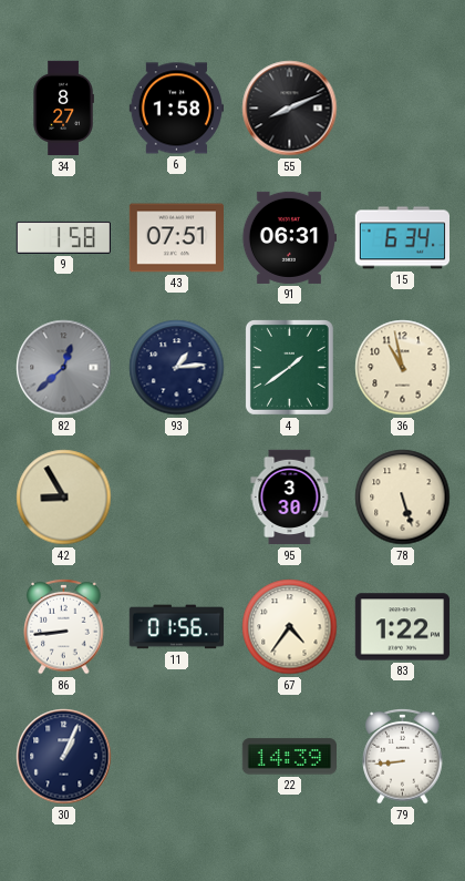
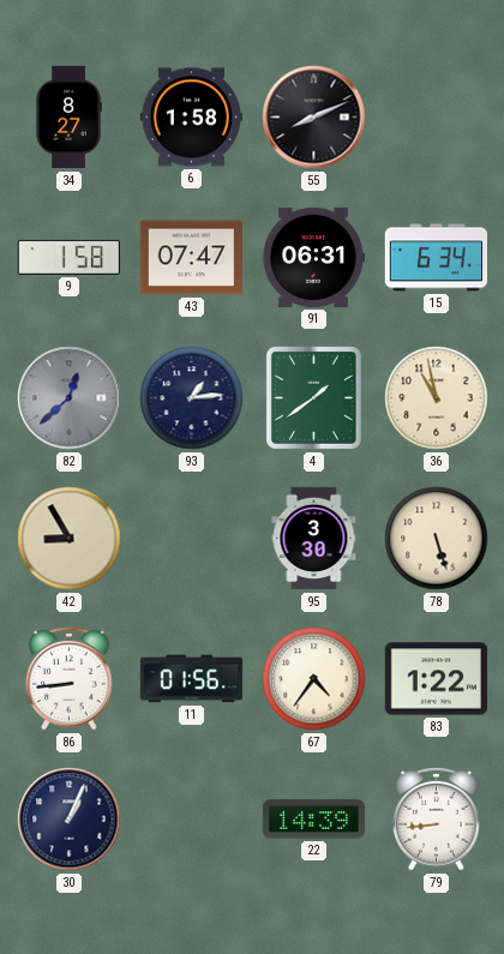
43: 07:51 -> 07:47
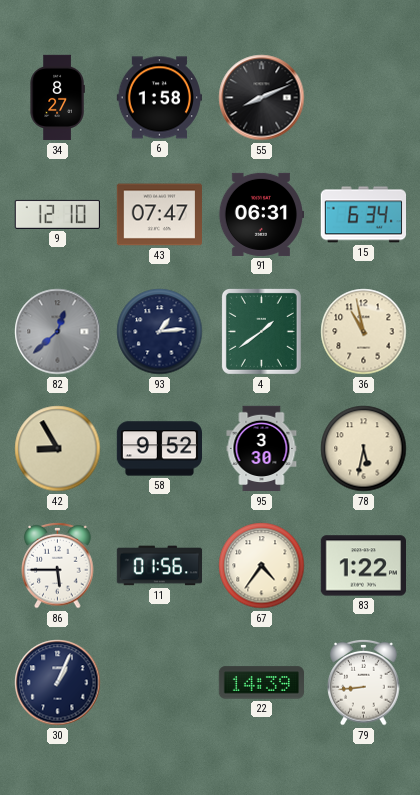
9: 1:58 -> 12:10
58: none -> 9:52
78: 5:27 -> 5:32
86: 8:44 -> 5:45
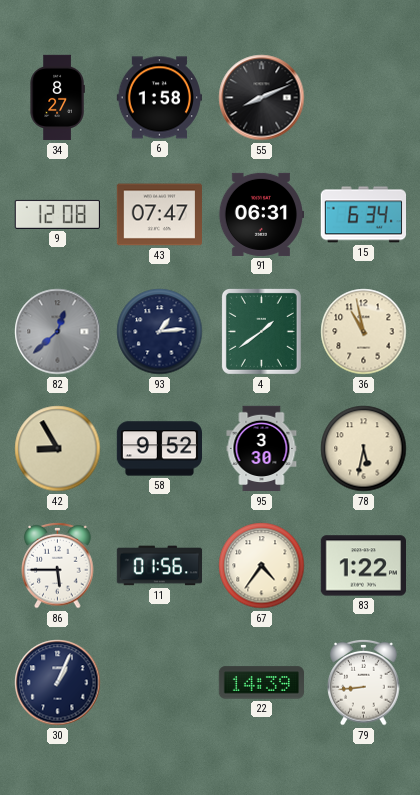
9: 12:10 -> 12:08
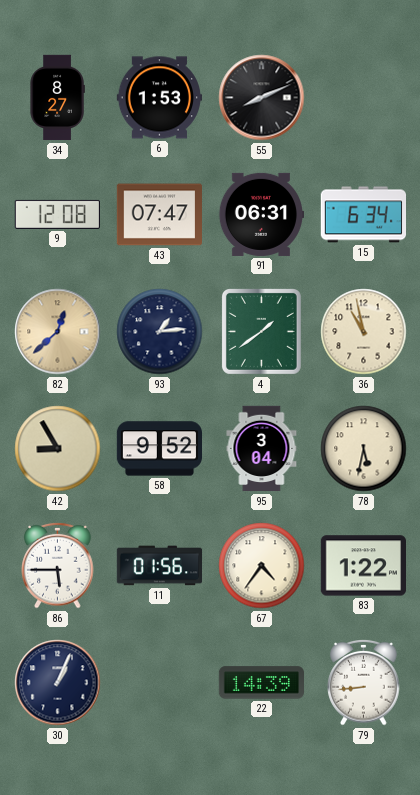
6: 1:58 -> 1:53
82 dial: grey -> champagne
95: 3:30 -> 3:04
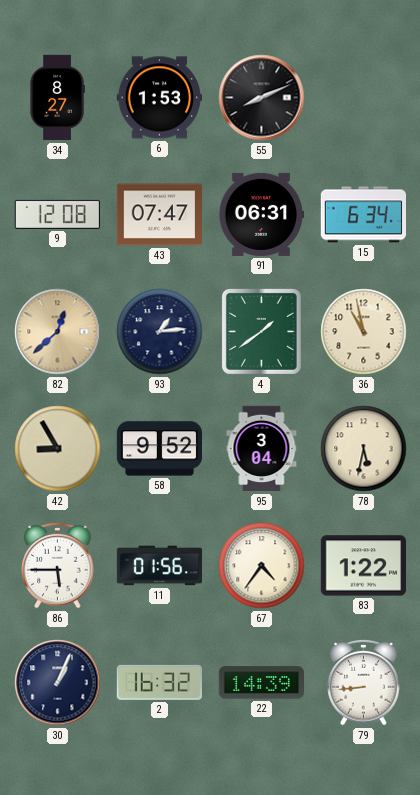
2: none -> 16:32
